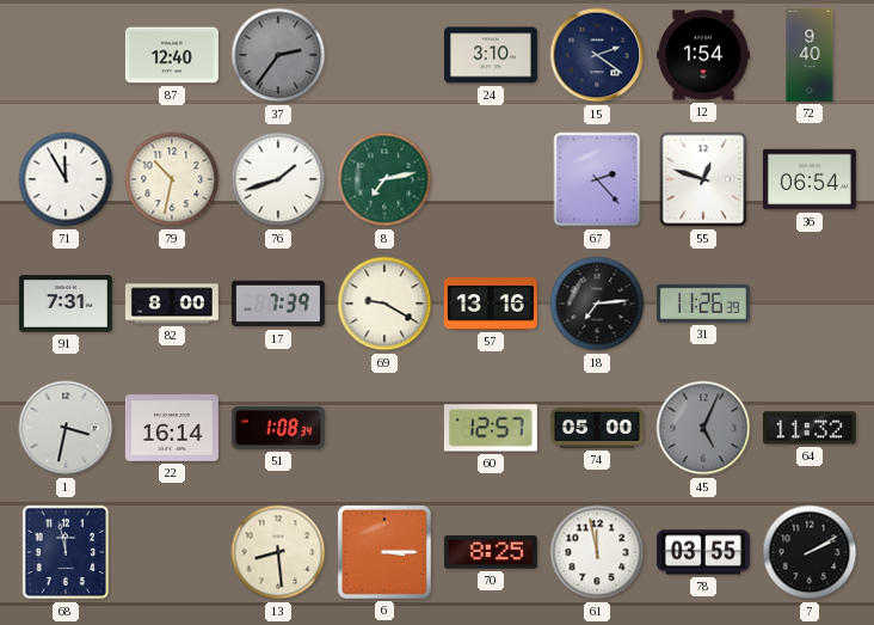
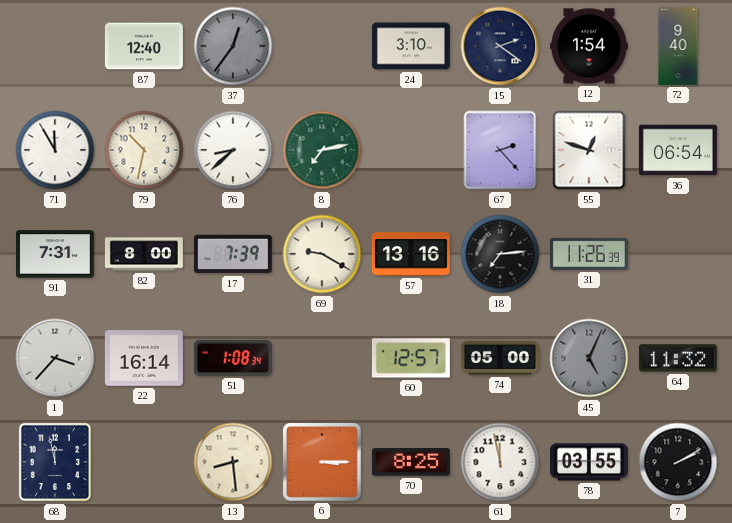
37: 2:36 -> 12:36
76: 1:42 -> 8:38
1: 3:32 -> 3:37
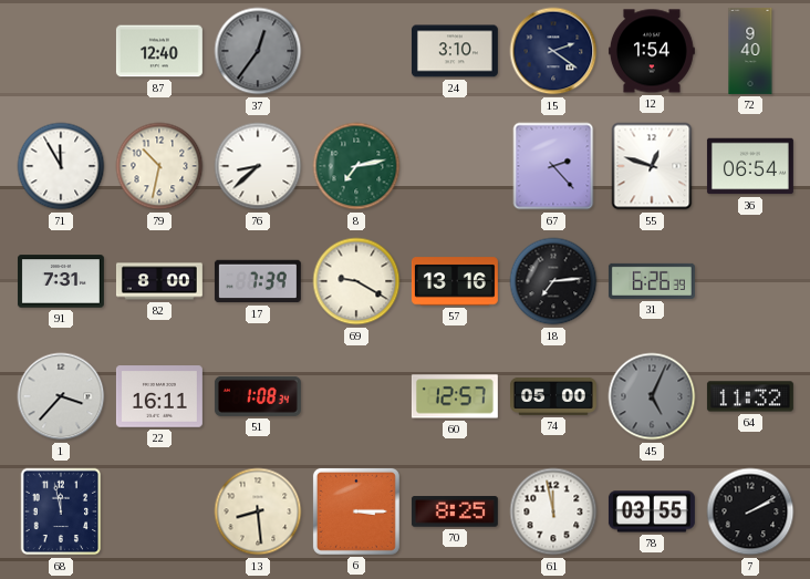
31: 11:26 -> 6:26
22: 16:14 -> 16:11
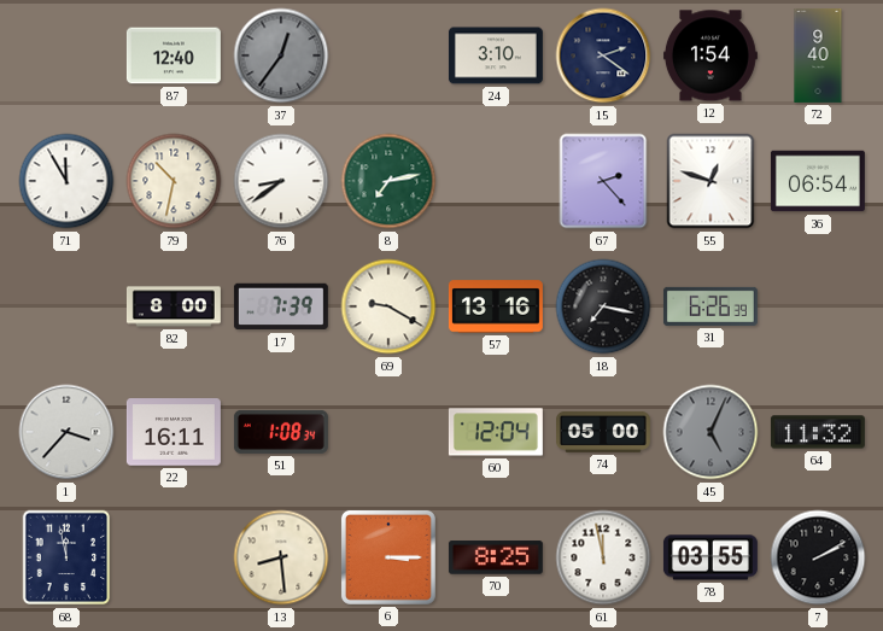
76: 8:38 -> 8:39
91: 7:31 -> none
18: 7:14 -> 7:17
60: 12:57 -> 12:04
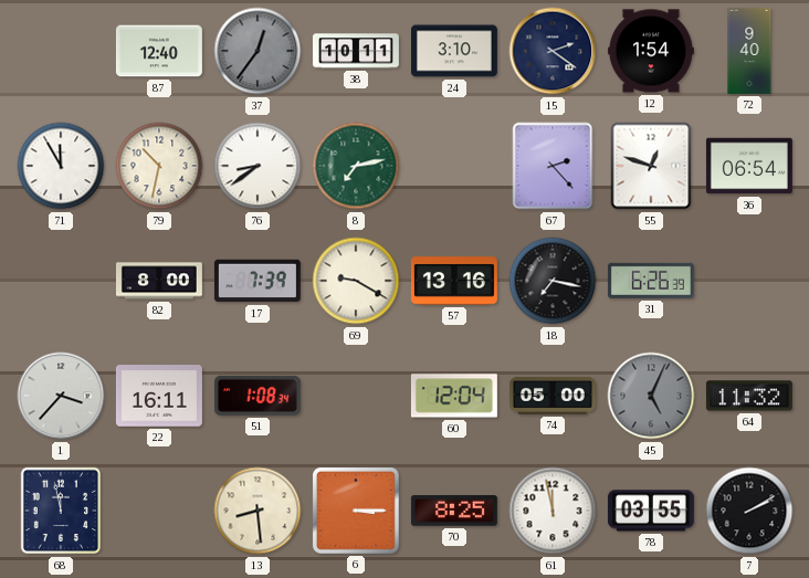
38: none -> 10:11
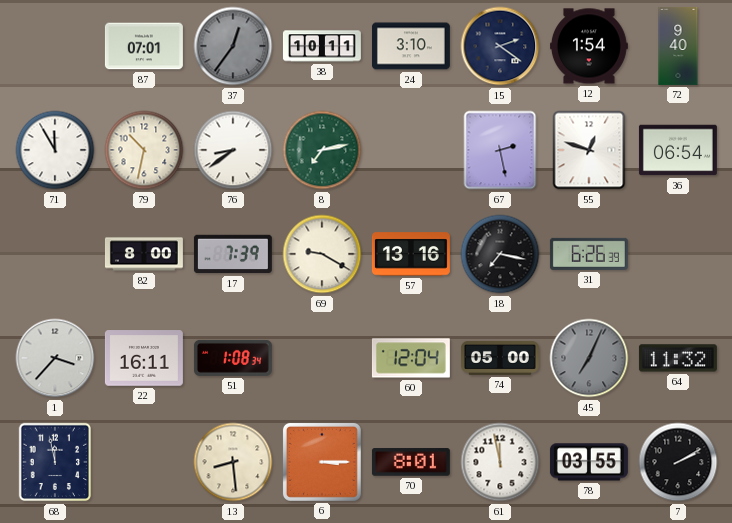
87: 12:40 -> 07:01
67: 2:23 -> 2:28
45: 5:04 -> 7:04
70: 8:25 -> 8:01
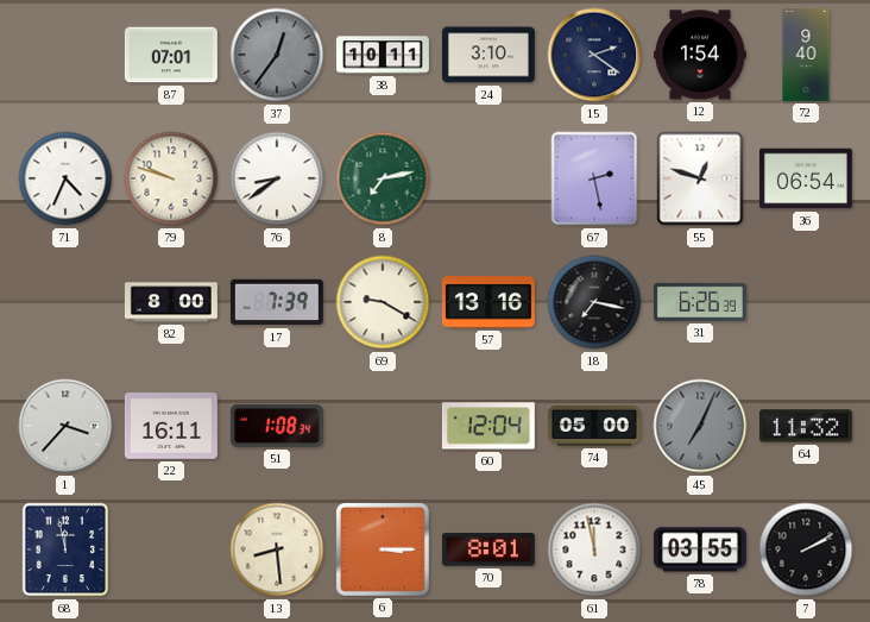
71: 11:55 -> 4:34
79: 10:32 -> 9:48
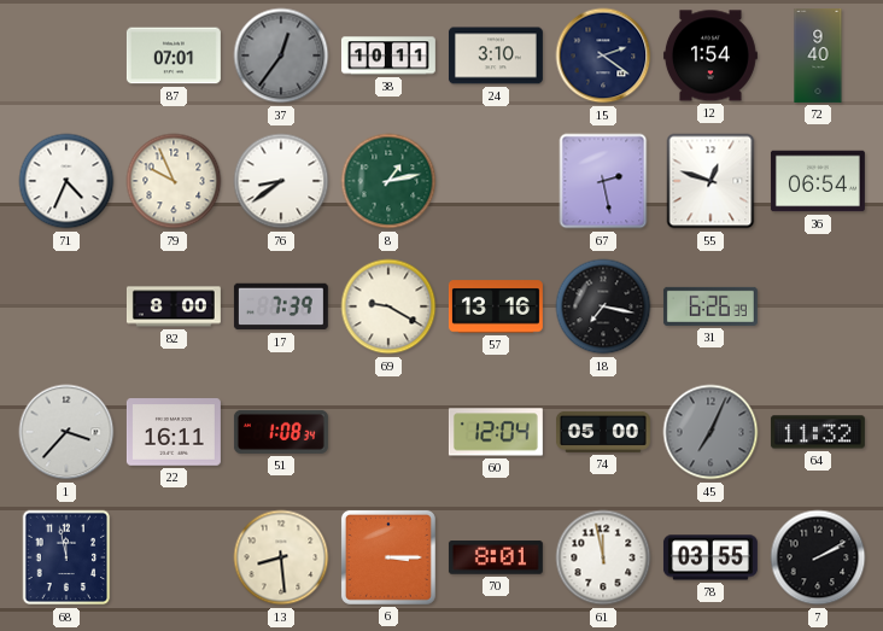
79: 9:48 -> 9:56
8: 7:13 -> 1:13
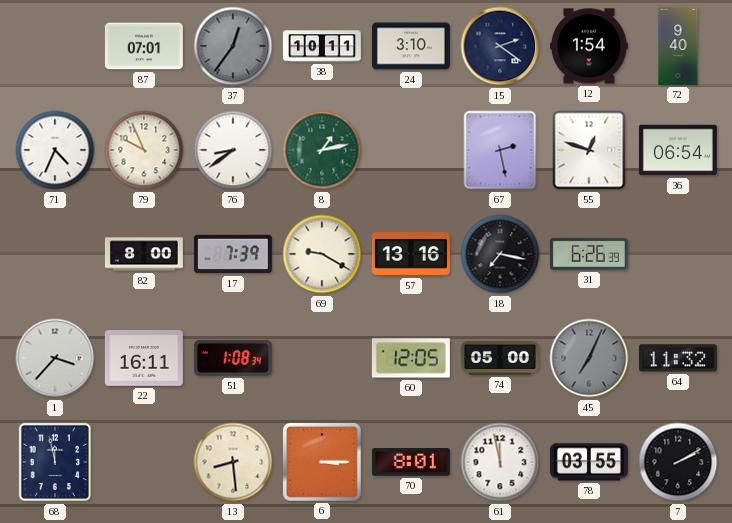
60: 12:04 -> 12:05
